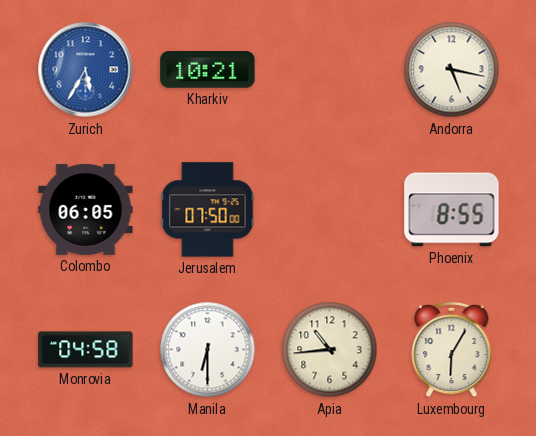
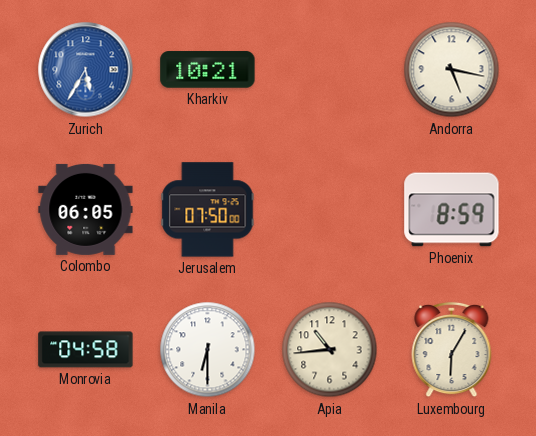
Phoenix: 8:55 -> 8:59
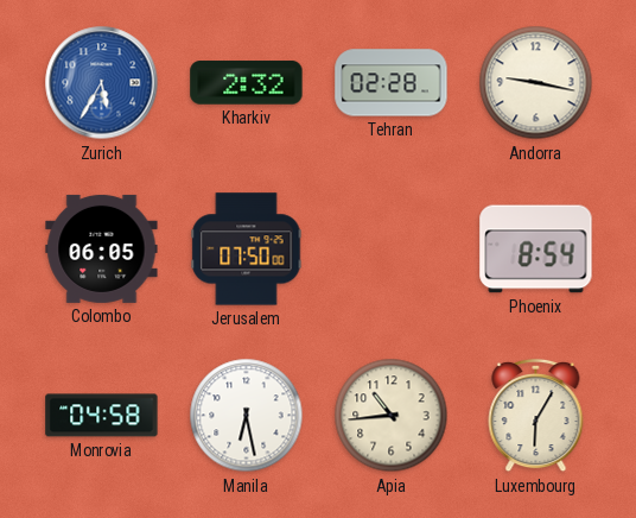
Kharkiv: 10:21 -> 2:32
Tehran: none -> 02:28
Andorra: 5:17 -> 9:17
Phoenix: 8:59 -> 8:54
Manila: 6:30 -> 6:28
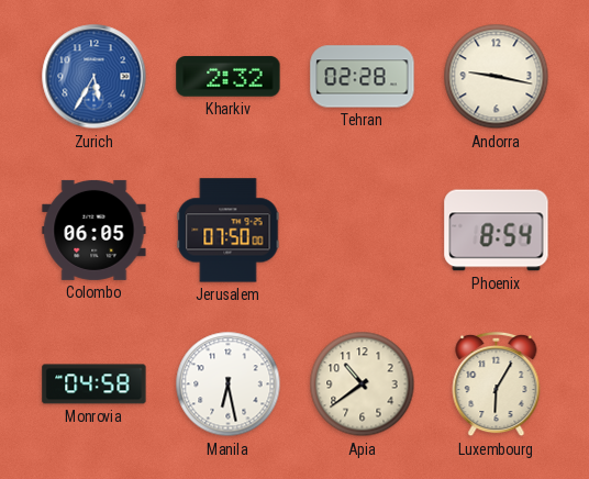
Apia: 10:44 -> 10:39
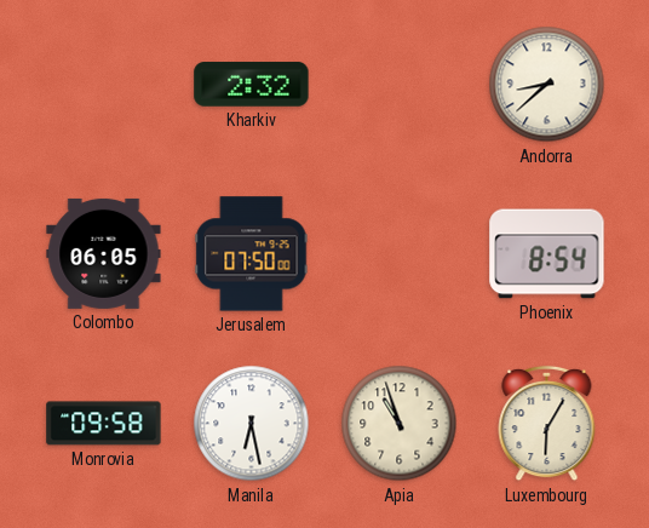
Zurich: 5:35 -> none
Tehran: 02:28 -> none
Andorra: 9:17 -> 8:38
Monrovia: 04:58 -> 09:58
Apia: 10:39 -> 10:57
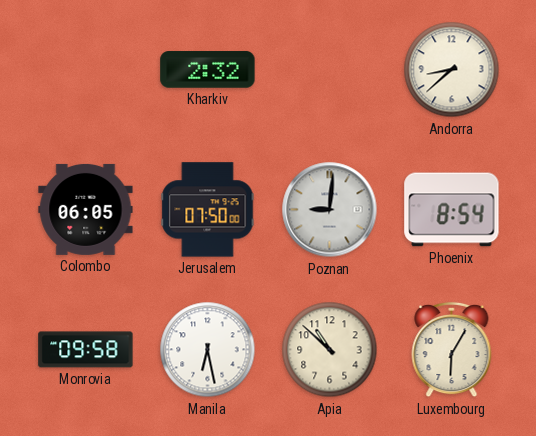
Poznan: none -> 9:01
Apia: 10:57 -> 10:52
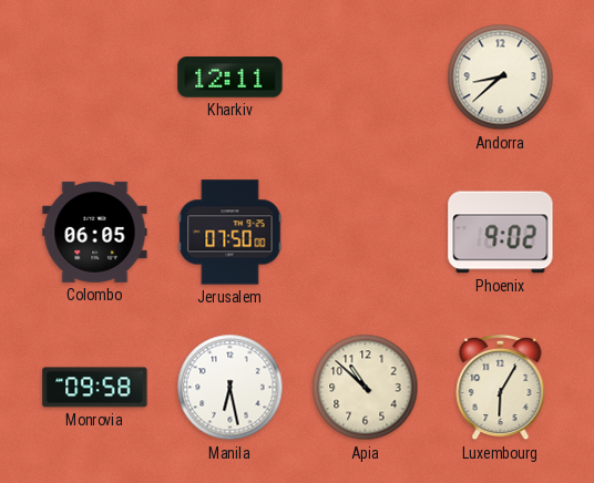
Kharkiv: 2:32 -> 12:11
Poznan: 9:01 -> none
Phoenix: 8:54 -> 9:02
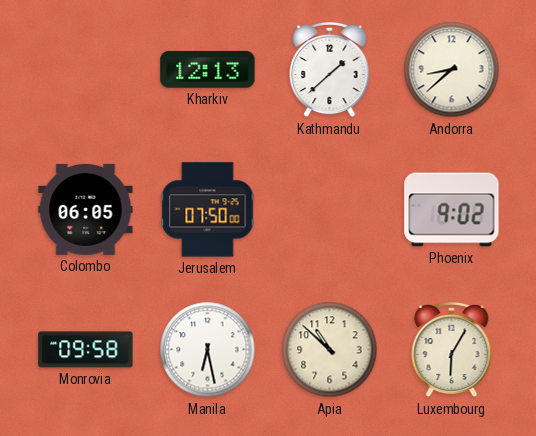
Kharkiv: 12:11 -> 12:13
Kathmandu: none -> 1:38
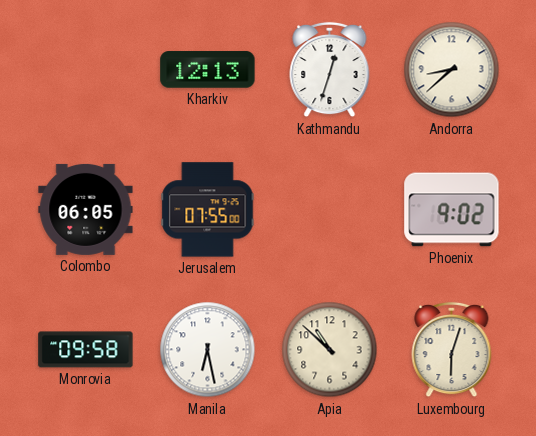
Kathmandu: 1:38 -> 12:33
Jerusalem: 07:50 -> 07:55
Luxembourg: 6:05 -> 6:03
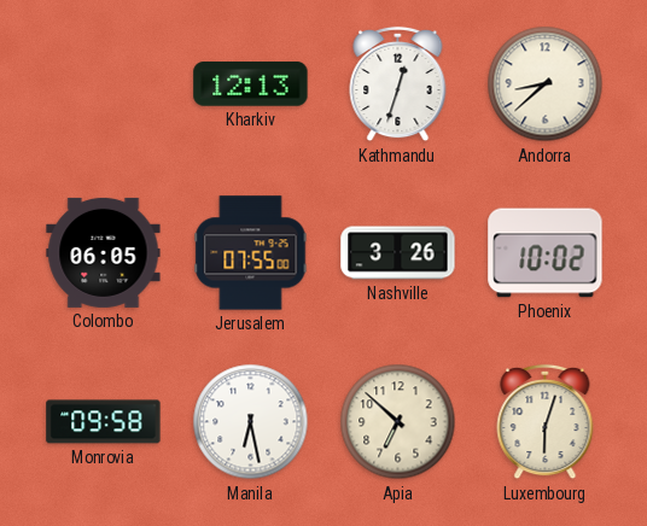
Nashville: none -> 3:26
Phoenix: 9:02 -> 10:02
Apia: 10:52 -> 6:52
